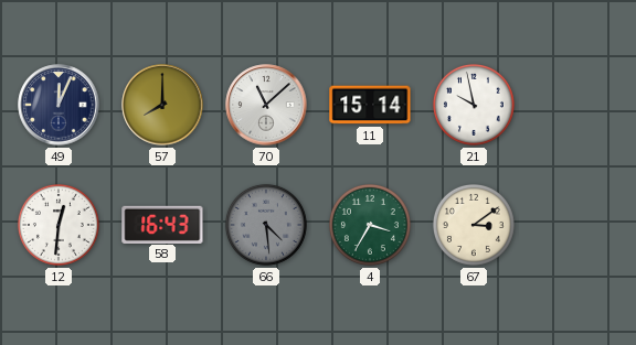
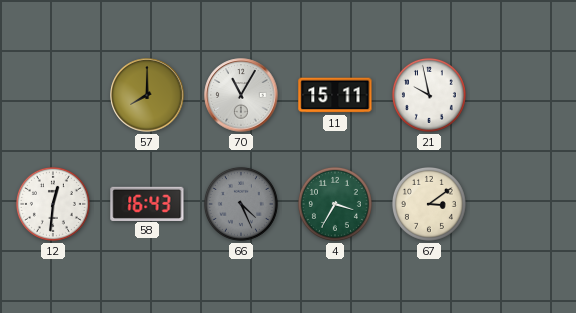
49: 12:04 -> none
70: 11:08 -> 11:05
11: 15:14 -> 15:11
66: 4:29 -> 4:26
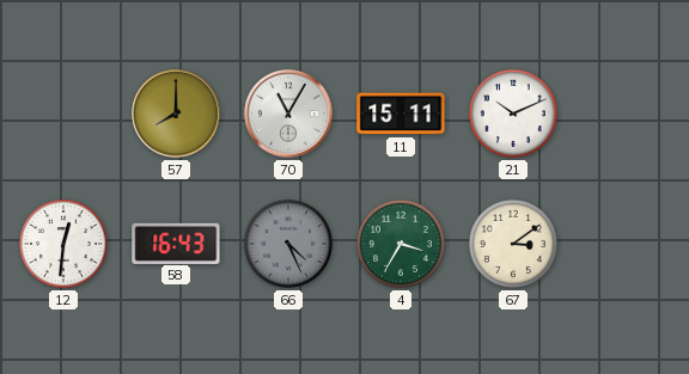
21: 9:58 -> 10:11
